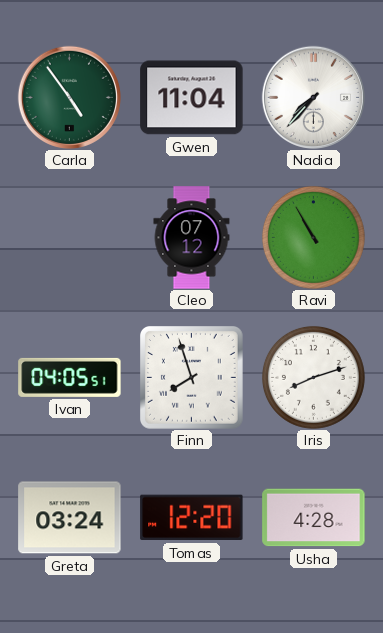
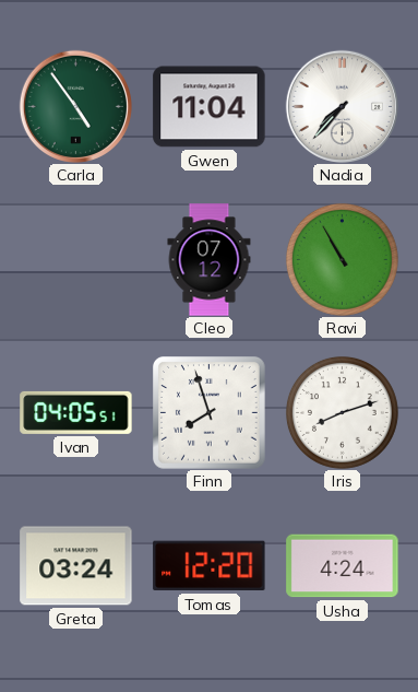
Usha: 4:28 -> 4:24
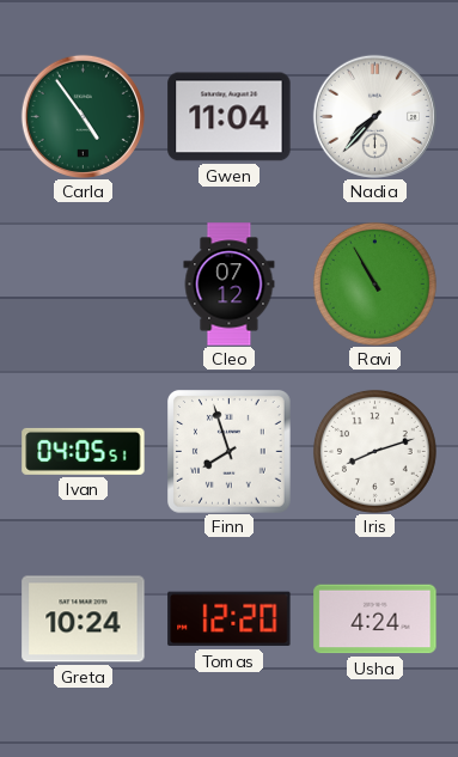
Greta: 03:24 -> 10:24
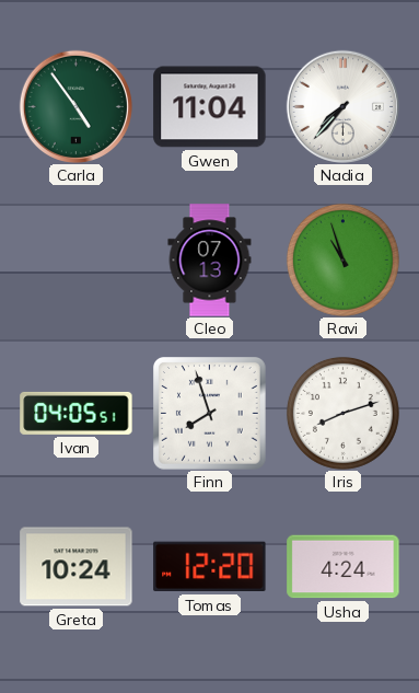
Cleo: 07:12 -> 07:13
Ravi: 10:55 -> 10:57
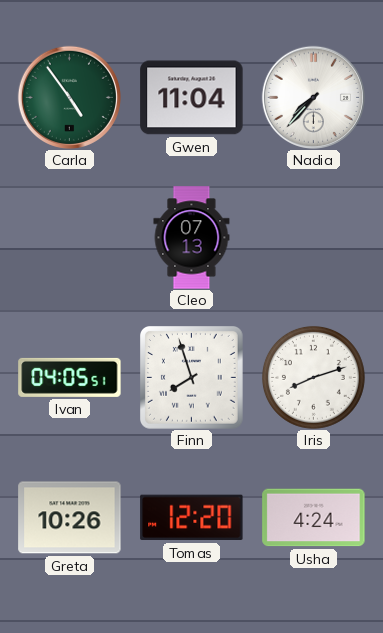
Ravi: 10:57 -> none
Greta: 10:24 -> 10:26
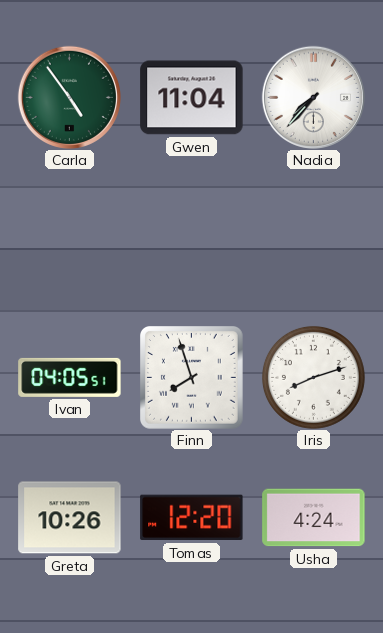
Cleo: 07:13 -> none
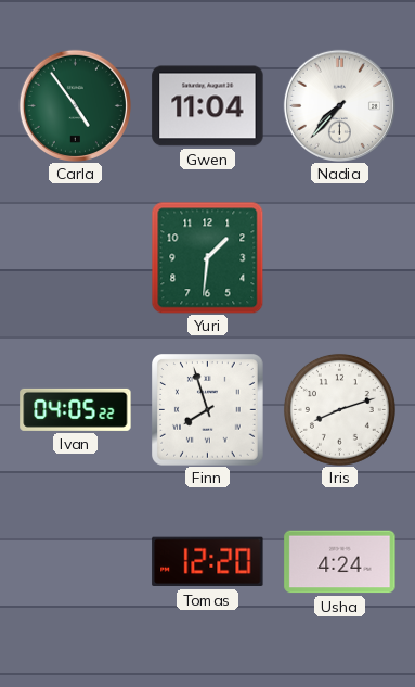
Yuri: none -> 1:31
Ivan: 04:05:51 -> 04:05:22
Greta: 10:26 -> none
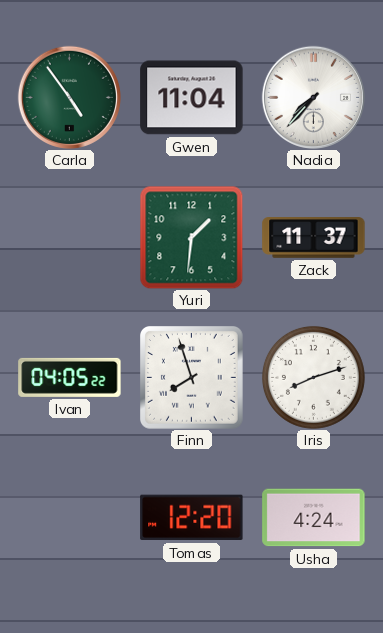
Zack: none -> 11:37
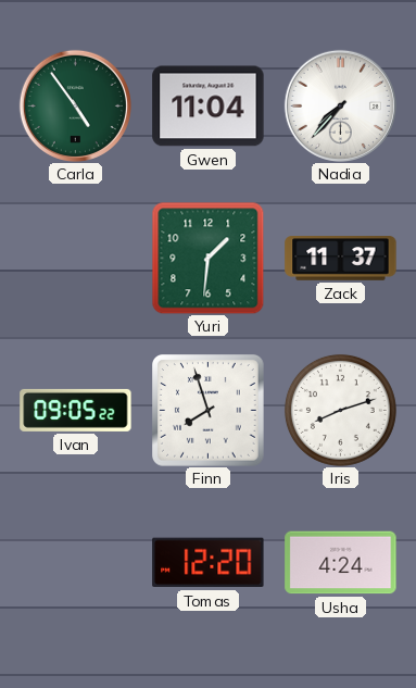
Ivan: 04:05 -> 09:05
